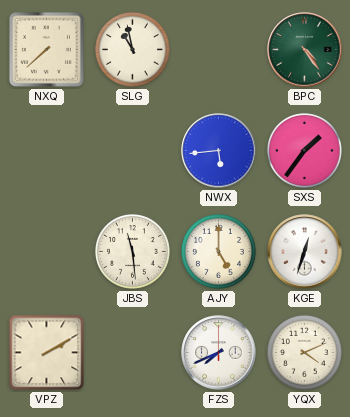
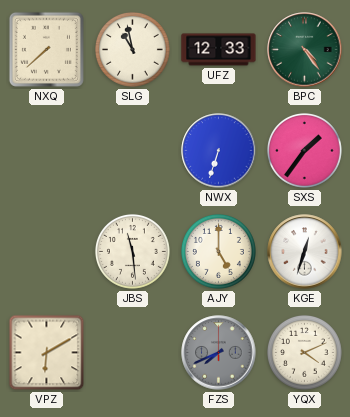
UFZ: none -> 12:33
NWX: 5:44 -> 6:33
VPZ: 2:10 -> 6:10
FZS dial: white -> grey
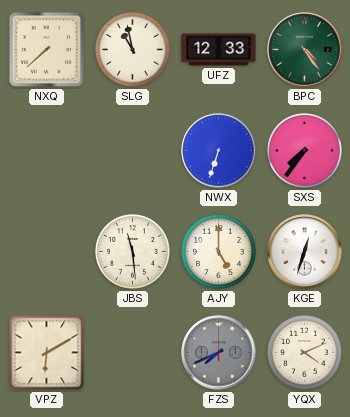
SXS: 1:36 -> 7:36
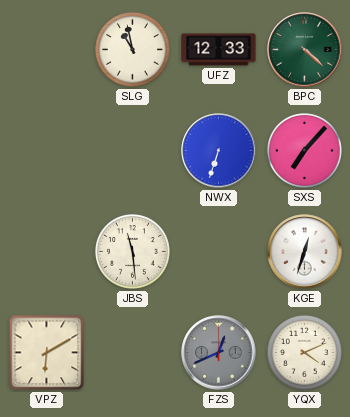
NXQ: 7:38 -> none
BPC: 4:24 -> 4:22
SXS: 7:36 -> 7:07
AJY: 5:00 -> none
FZS: 7:41 -> 12:41
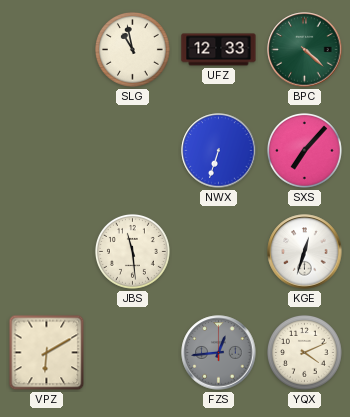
FZS: 12:41 -> 12:44
